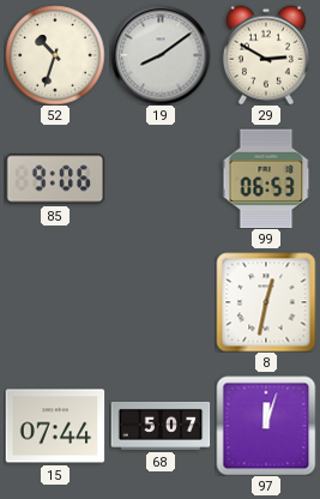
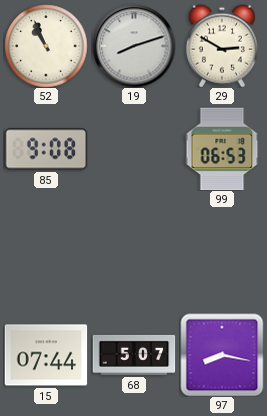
52: 10:33 -> 10:56
19: 8:09 -> 8:12
85: 9:06 -> 9:08
8: 12:32 -> none
97: 12:03 -> 8:17
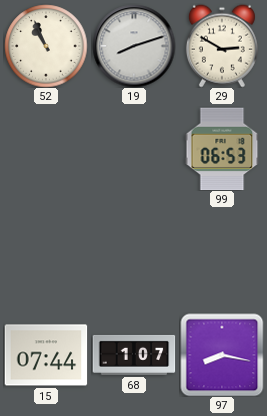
85: 9:08 -> none
68: 5:07 -> 1:07
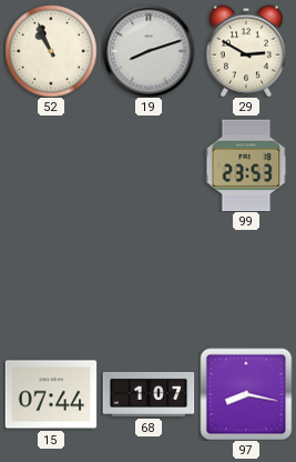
99: 06:53 -> 23:53
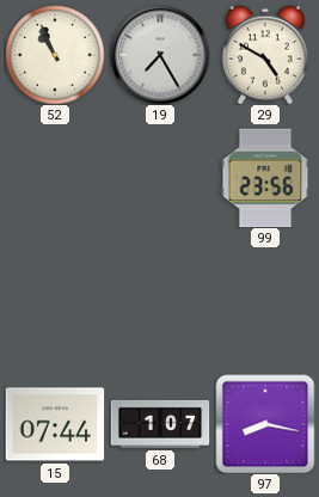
19: 8:12 -> 7:25
29: 2:50 -> 4:50
99: 23:53 -> 23:56
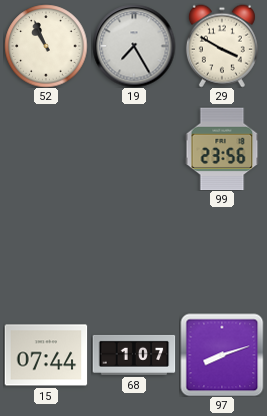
29: 4:50 -> 3:50
97: 8:17 -> 8:12
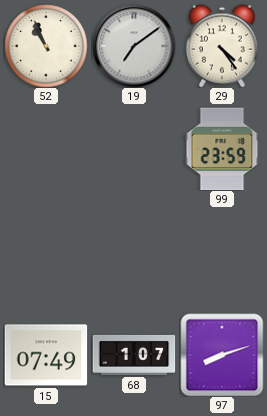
19: 7:25 -> 7:09
29: 3:50 -> 4:24
99: 23:56 -> 23:59
15: 07:44 -> 07:49
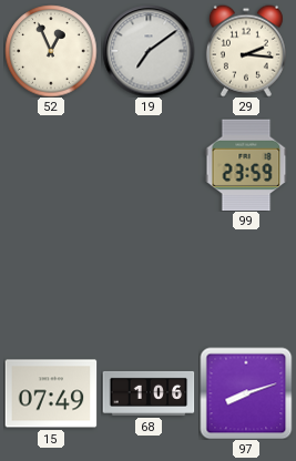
52: 10:56 -> 12:56
29: 4:24 -> 2:16
68: 1:07 -> 1:06
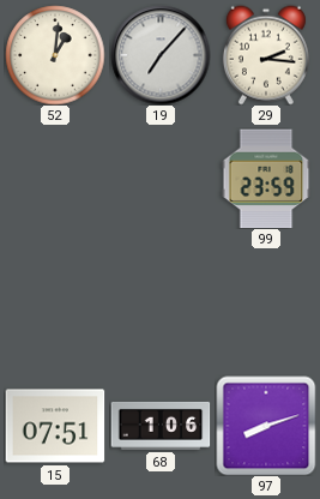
52: 12:56 -> 1:01
19: 7:09 -> 7:07
15: 07:49 -> 07:51
